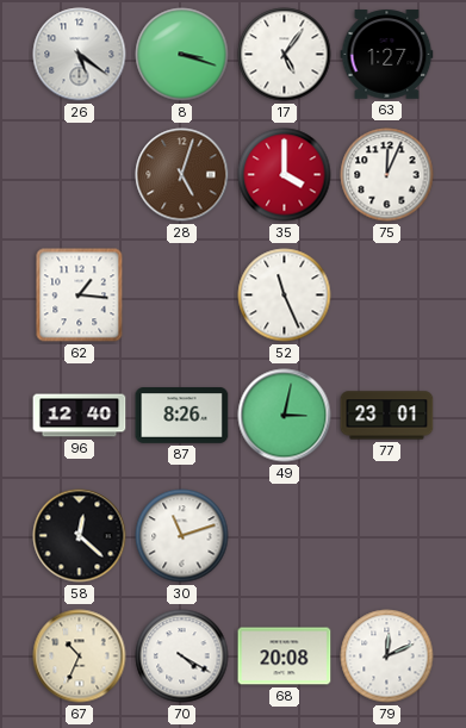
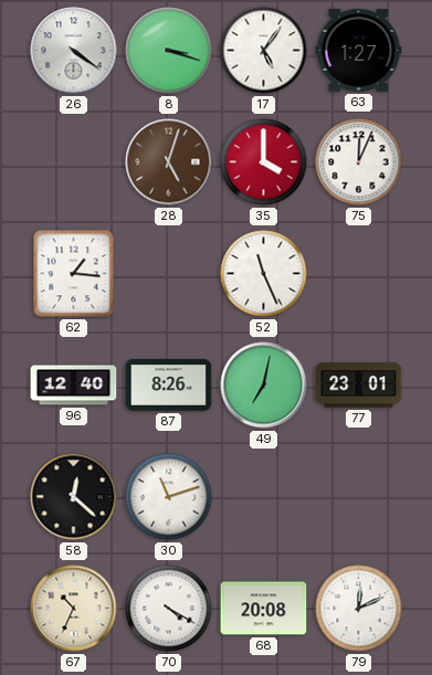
26: 5:21 -> 4:21
49: 3:02 -> 7:02
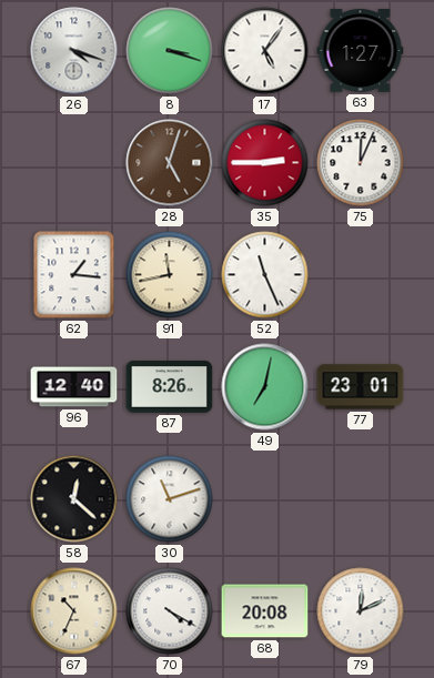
26: 4:21 -> 4:18
35: 4:00 -> 2:45
91: none -> 11:43
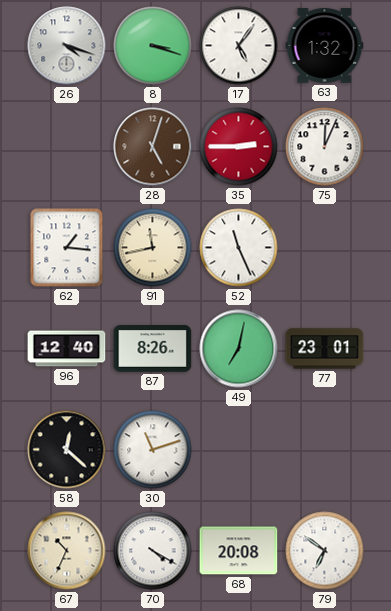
63: 1:27 -> 1:32
79: 12:11 -> 6:51
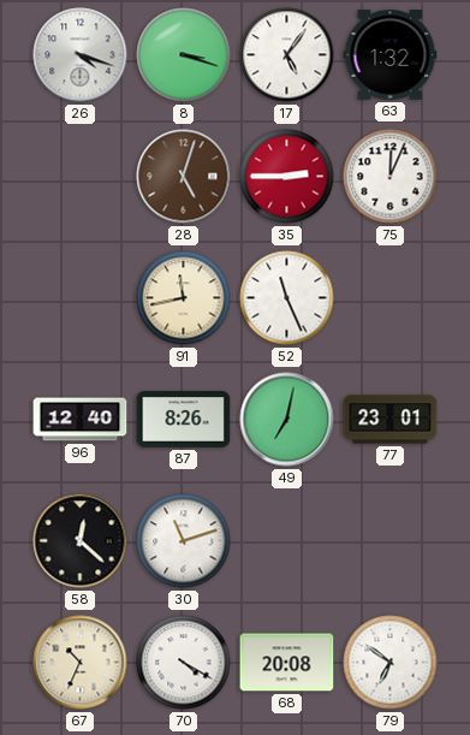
62: 1:16 -> none
